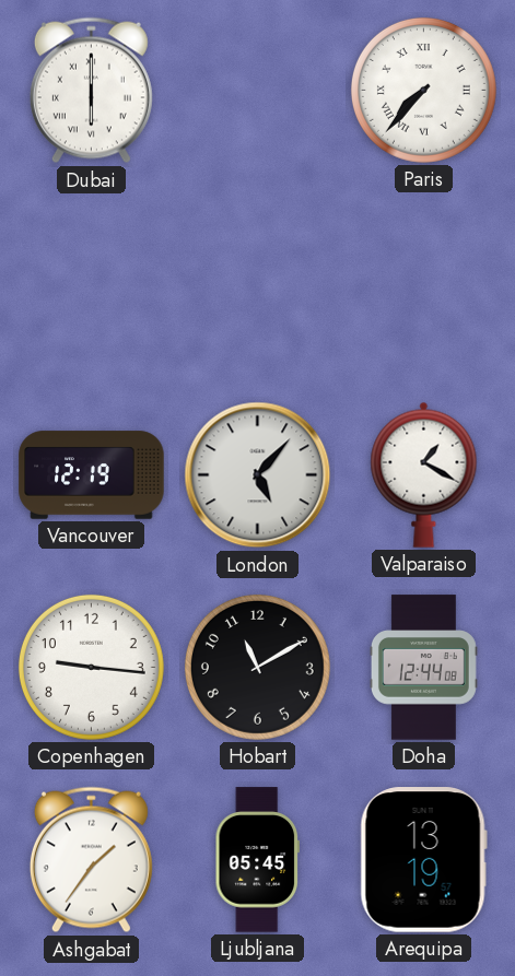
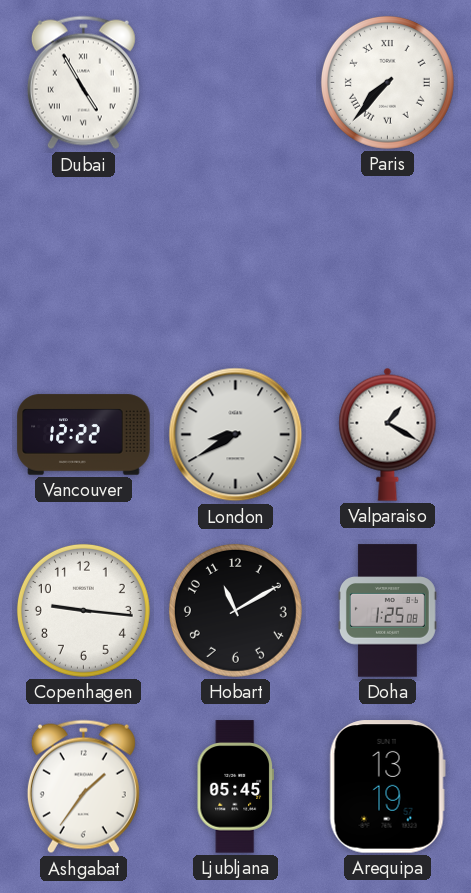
Dubai: 6:00 -> 4:55
Vancouver: 12:19 -> 12:22
London: 5:07 -> 8:40
Doha: 12:44 -> 1:25
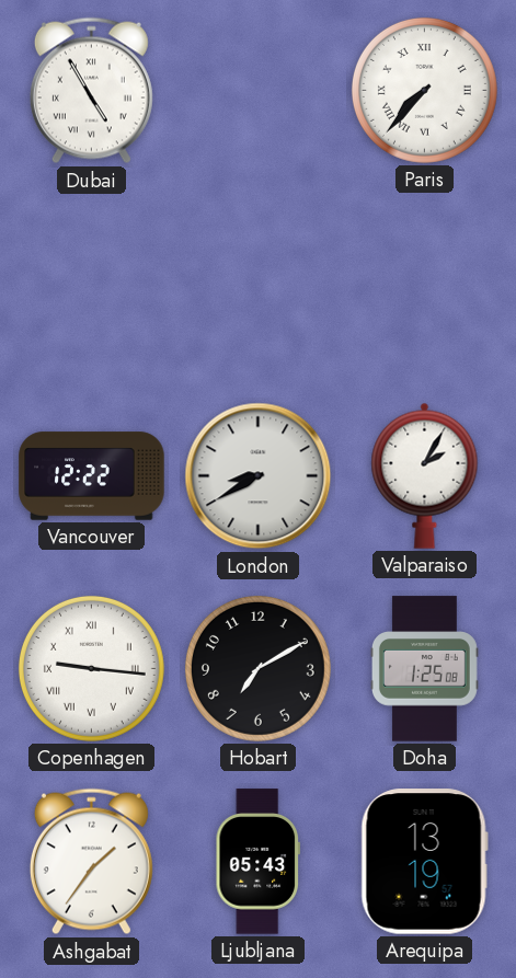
Valparaiso: 1:20 -> 2:05
Copenhagen numerals: Arabic -> Roman
Hobart: 11:10 -> 7:10
Ljubljana: 05:45 -> 05:43
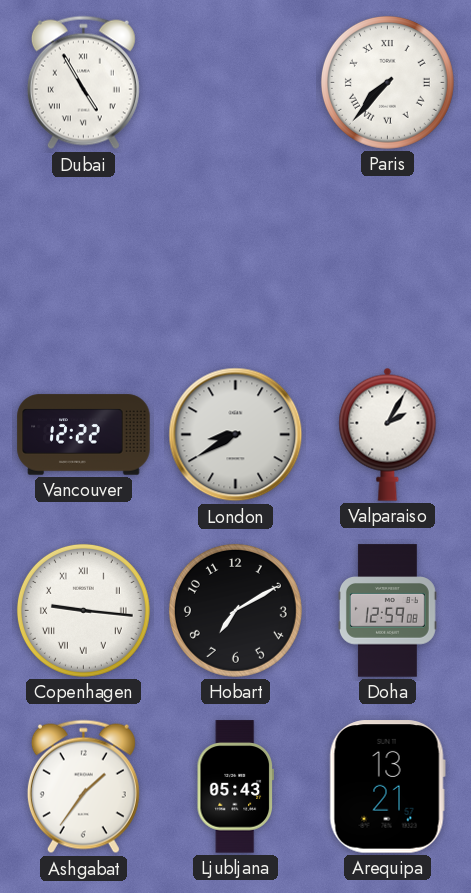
Doha: 1:25 -> 12:59
Arequipa: 13:19 -> 13:21
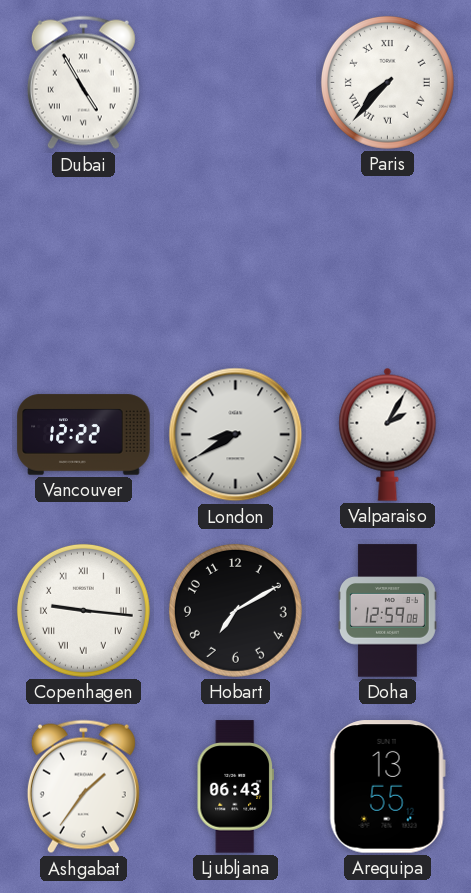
Ljubljana: 05:43 -> 06:43
Arequipa: 13:21 -> 13:55
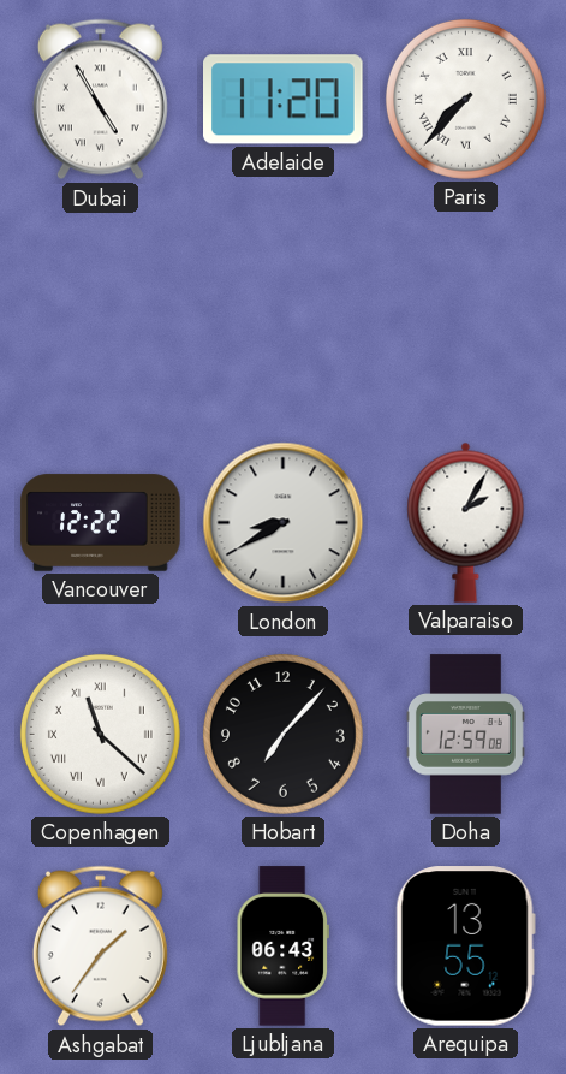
Adelaide: none -> 11:20
Copenhagen: 9:16 -> 11:22
Hobart: 7:10 -> 7:07
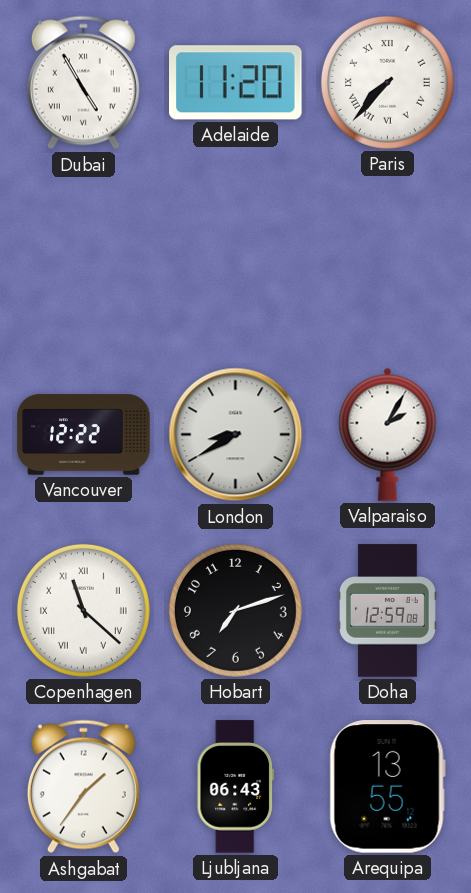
Hobart: 7:07 -> 7:12
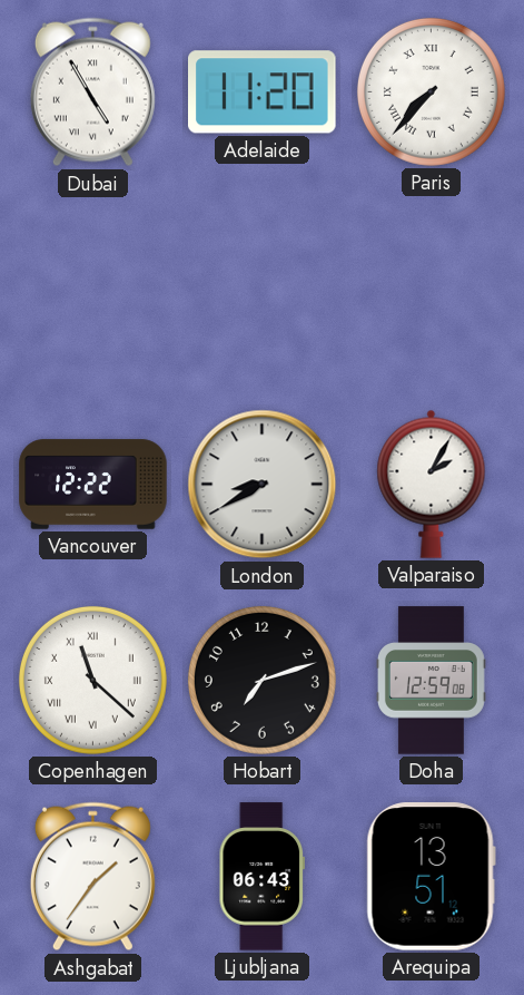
Arequipa: 13:55 -> 13:51
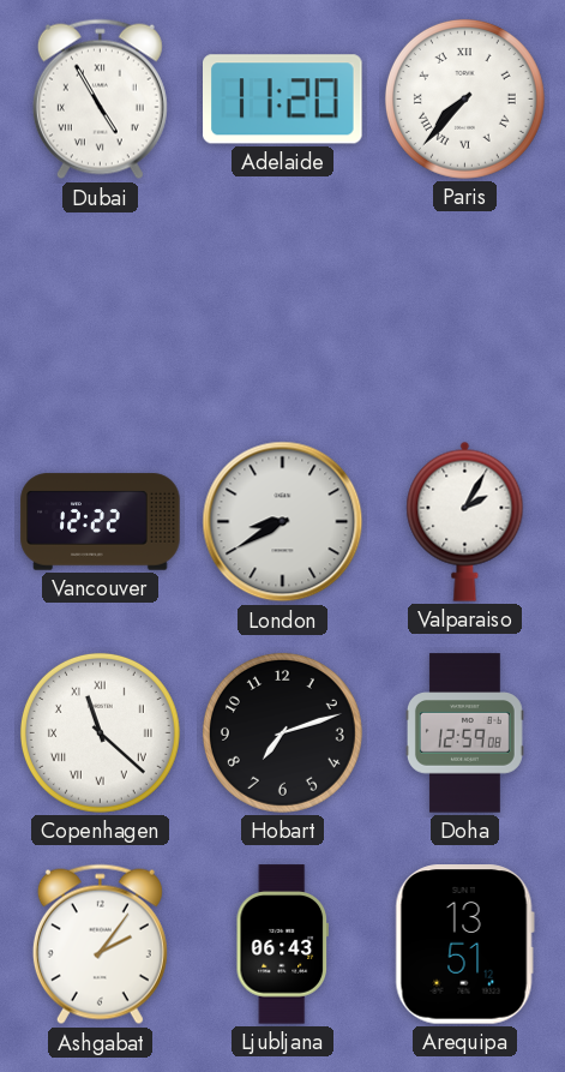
Ashgabat: 1:36 -> 2:06
